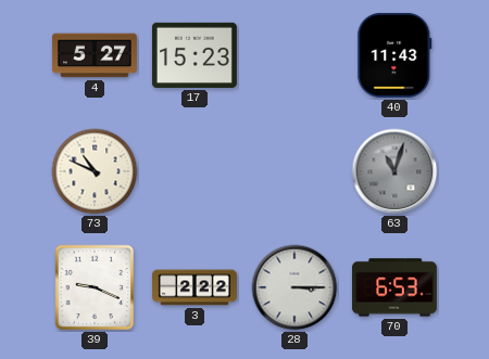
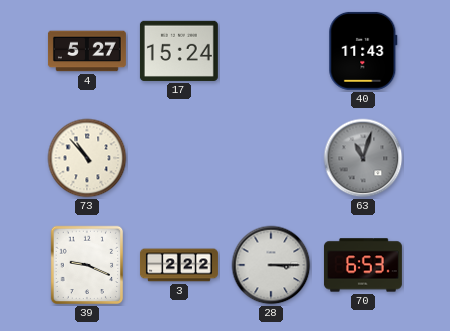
17: 15:23 -> 15:24
73: 10:49 -> 10:53
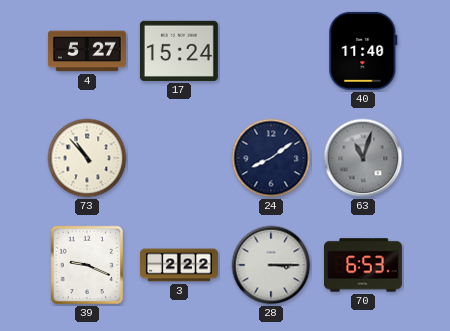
40: 11:43 -> 11:40
24: none -> 8:09
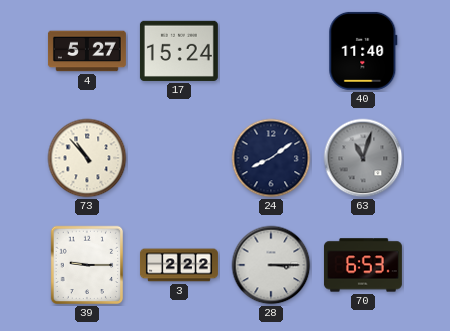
39: 9:19 -> 9:15
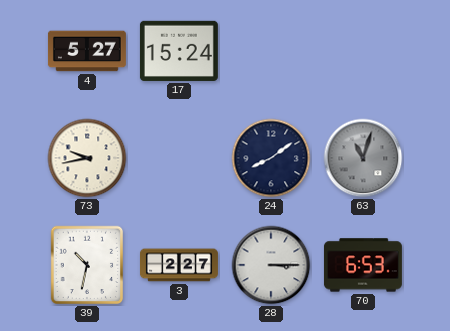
40: 11:40 -> none
73: 10:53 -> 9:43
39: 9:15 -> 10:32
3: 2:22 -> 2:27
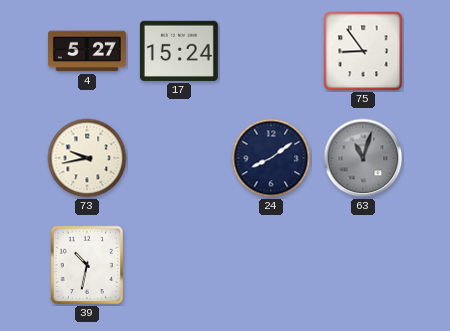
75: none -> 8:54
3: 2:27 -> none
28: 3:15 -> none
70: 6:53 -> none
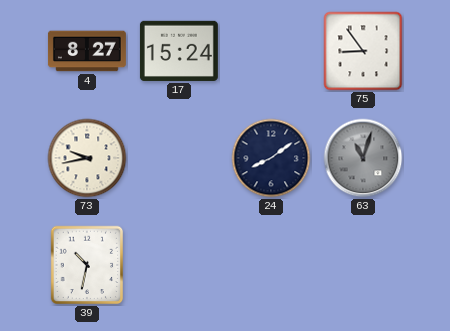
4: 5:27 -> 8:27
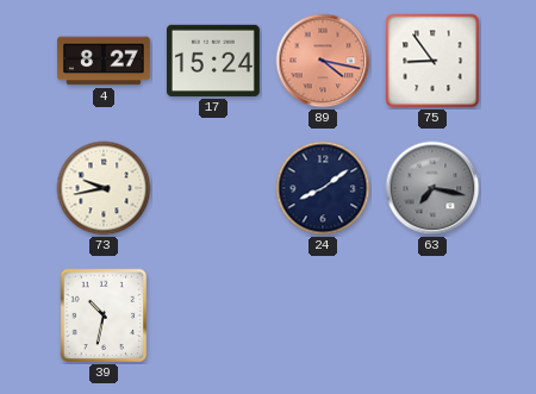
89: none -> 4:17
63: 11:03 -> 7:17
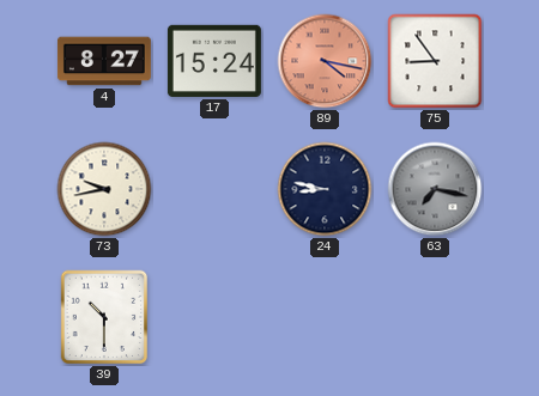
24: 8:09 -> 8:47
39: 10:32 -> 10:30
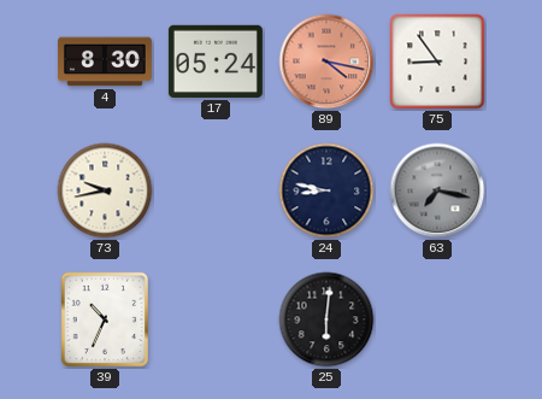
4: 8:27 -> 8:30
17: 15:24 -> 05:24
39: 10:30 -> 10:34
25: none -> 6:01
